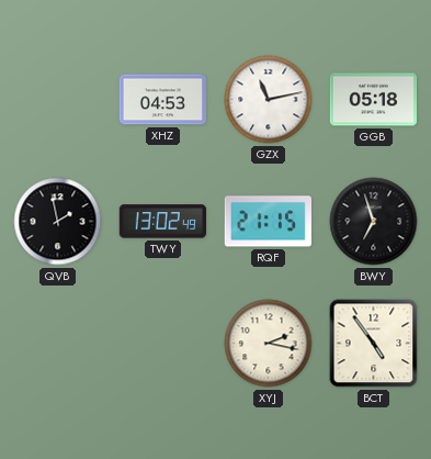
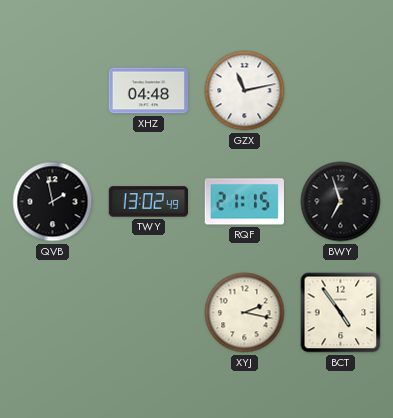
XHZ: 04:53 -> 04:48
GGB: 05:18 -> none
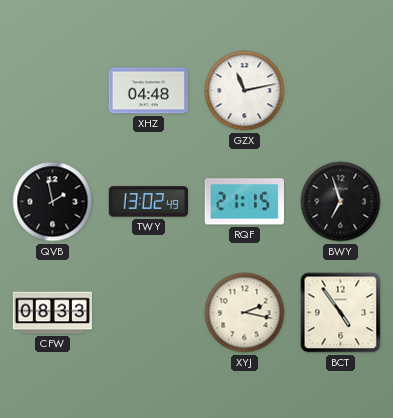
CFW: none -> 08:33
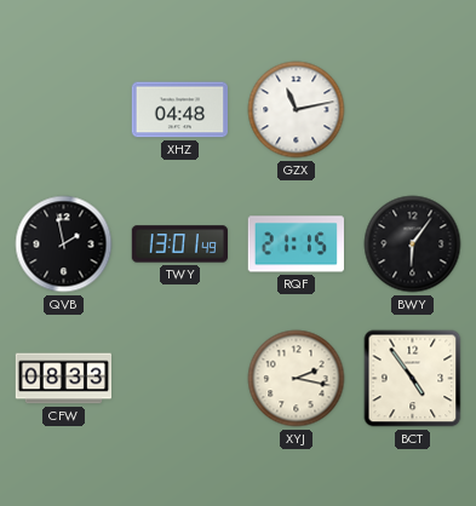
TWY: 13:02 -> 13:01
BWY: 6:57 -> 6:06
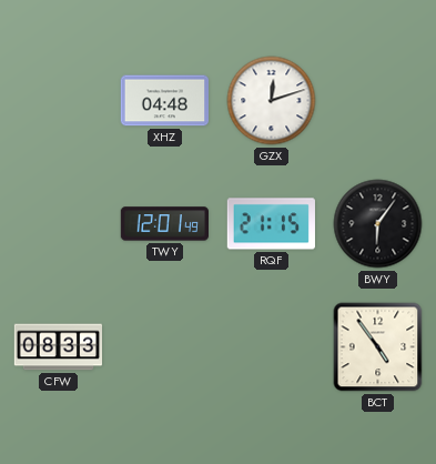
GZX: 11:13 -> 12:12
QVB: 1:58 -> none
TWY: 13:01 -> 12:01
XYJ: 2:17 -> none
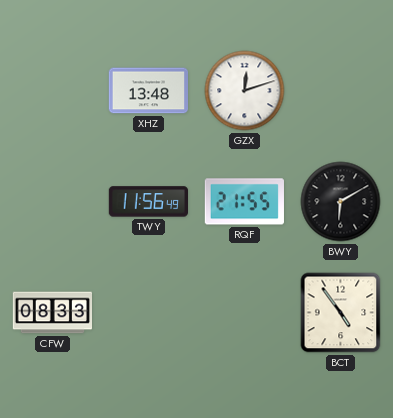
XHZ: 04:48 -> 13:48
TWY: 12:01 -> 11:56
RQF: 21:15 -> 21:55
BWY: 6:06 -> 6:10
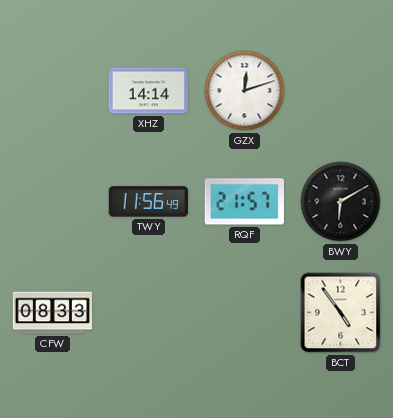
XHZ: 13:48 -> 14:14
RQF: 21:55 -> 21:57
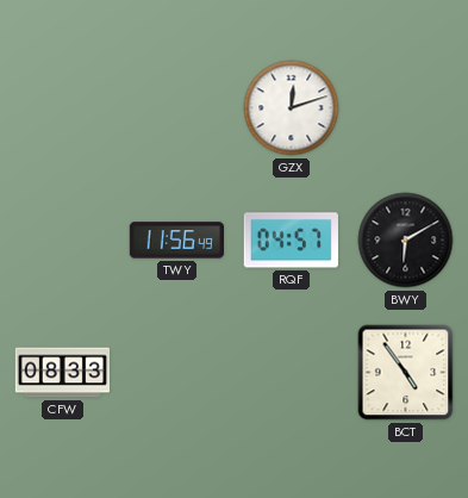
XHZ: 14:14 -> none
RQF: 21:57 -> 04:57
